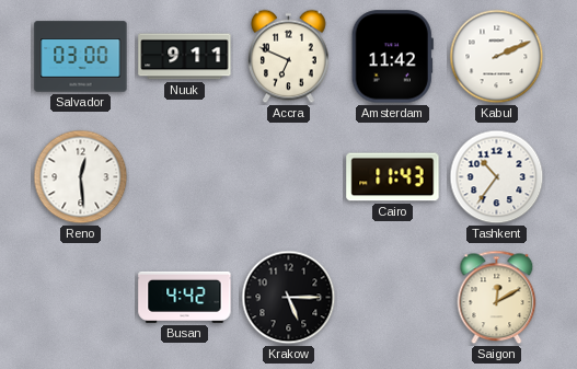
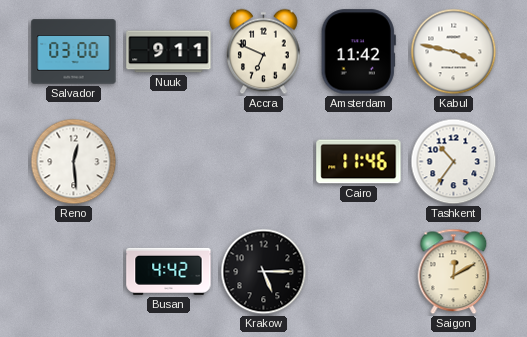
Kabul: 2:11 -> 3:47
Cairo: 11:43 -> 11:46
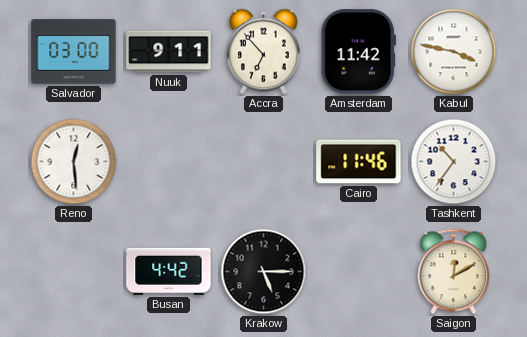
Accra: 6:49 -> 6:53
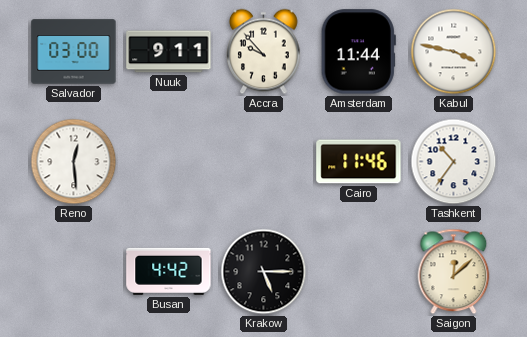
Accra: 6:53 -> 9:53
Amsterdam: 11:42 -> 11:44
Saigon: 12:10 -> 12:08
